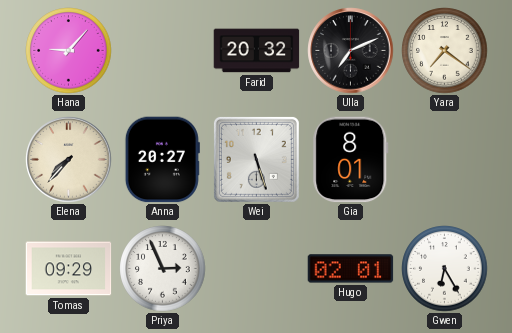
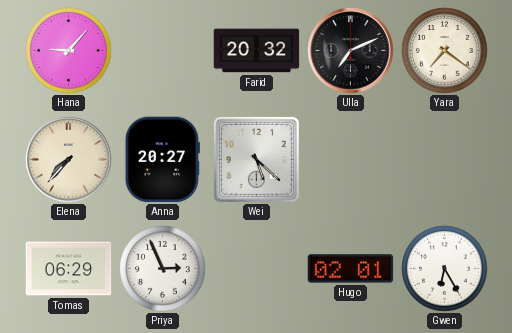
Wei: 5:27 -> 5:22
Gia: 8:01 -> none
Tomas: 09:29 -> 06:29
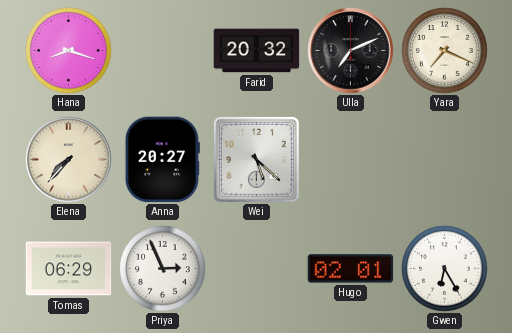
Hana: 9:07 -> 8:18
Yara: 7:21 -> 7:19
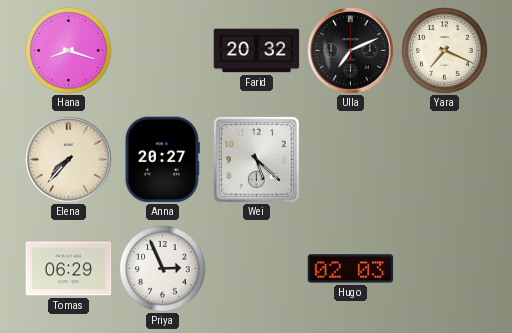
Hugo: 02:01 -> 02:03
Gwen: 6:25 -> none
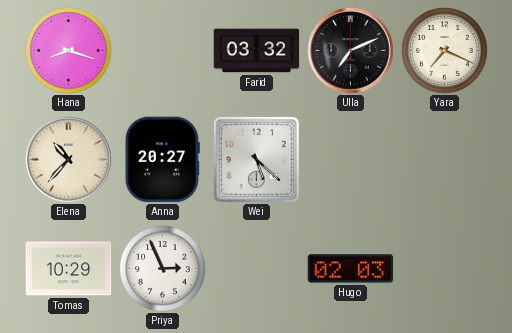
Farid: 20:32 -> 03:32
Elena: 7:37 -> 10:37
Tomas: 06:29 -> 10:29
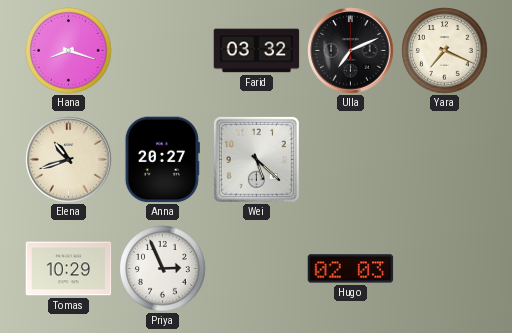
Elena: 10:37 -> 10:42
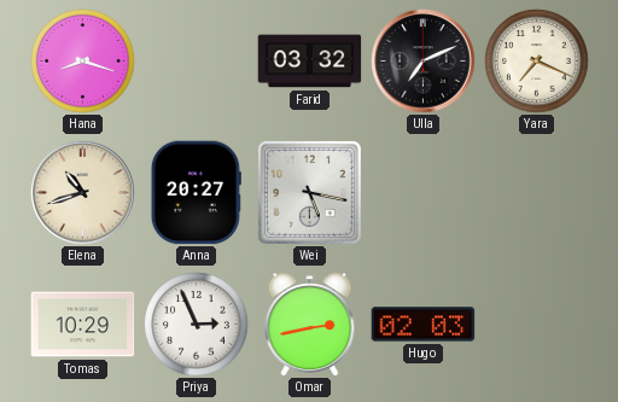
Wei: 5:22 -> 5:17
Omar: none -> 2:43
